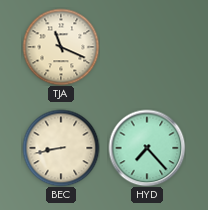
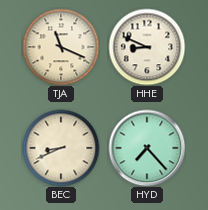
HHE: none -> 8:49
BEC: 8:43 -> 8:41
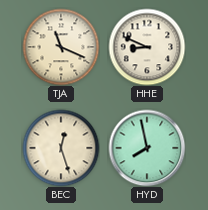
BEC: 8:41 -> 12:27
HYD: 7:23 -> 7:58
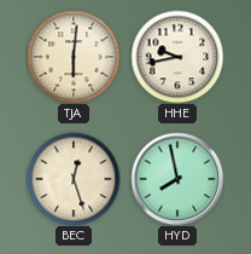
TJA: 11:19 -> 6:01
HHE: 8:49 -> 9:43
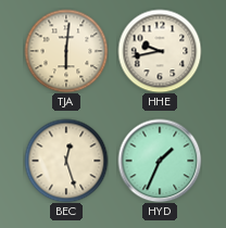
HYD: 7:58 -> 1:34
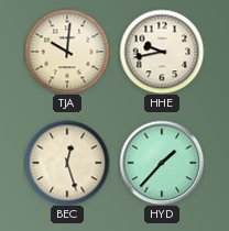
TJA: 6:01 -> 10:01
HYD: 1:34 -> 1:37
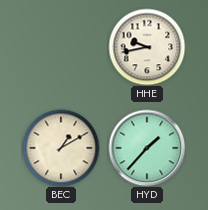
TJA: 10:01 -> none
BEC: 12:27 -> 1:10
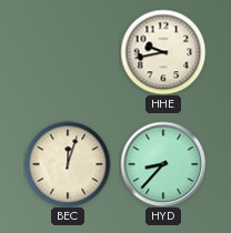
BEC: 1:10 -> 12:03
HYD: 1:37 -> 8:37
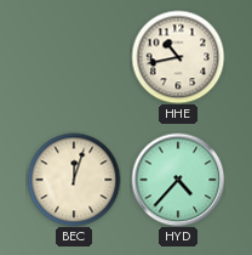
HHE: 9:43 -> 10:43
HYD: 8:37 -> 4:37
